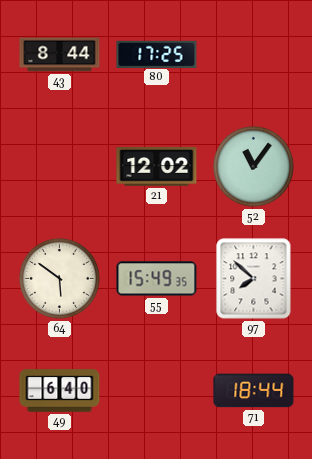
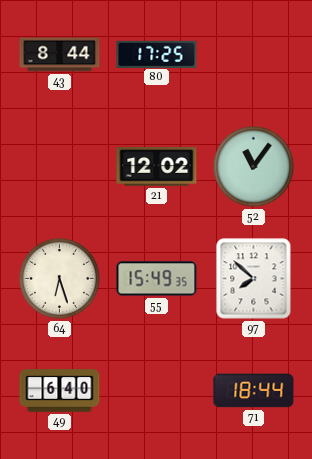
64: 5:51 -> 6:27
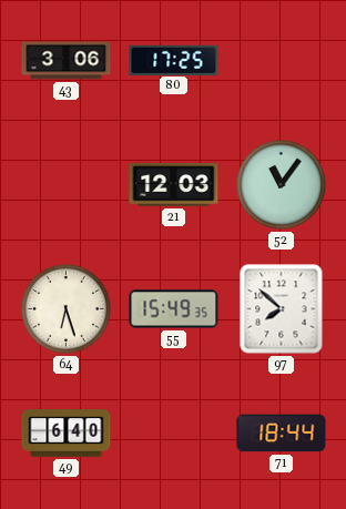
43: 8:44 -> 3:06
21: 12:02 -> 12:03
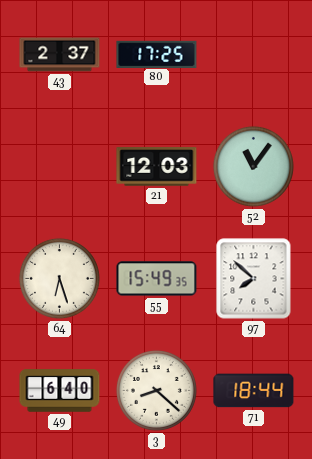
43: 3:06 -> 2:37
3: none -> 8:22
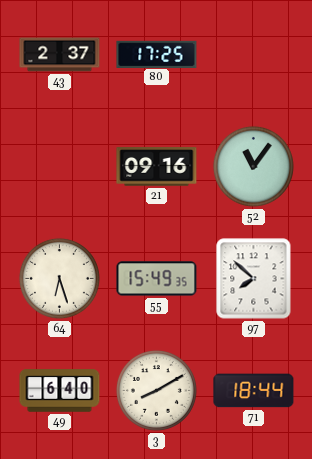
21: 12:03 -> 09:16
3: 8:22 -> 8:10
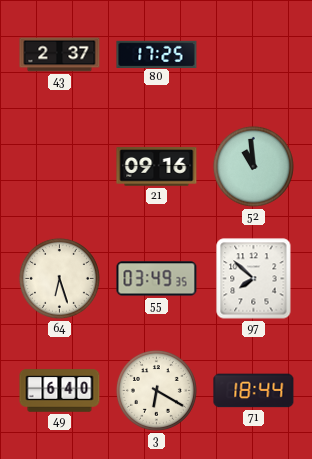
52: 11:06 -> 10:59
55: 15:49 -> 03:49
3: 8:10 -> 6:20
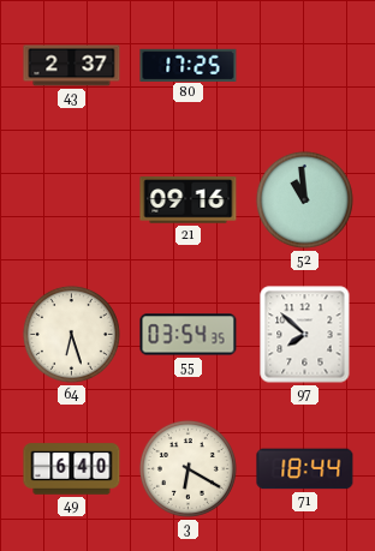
55: 03:49 -> 03:54
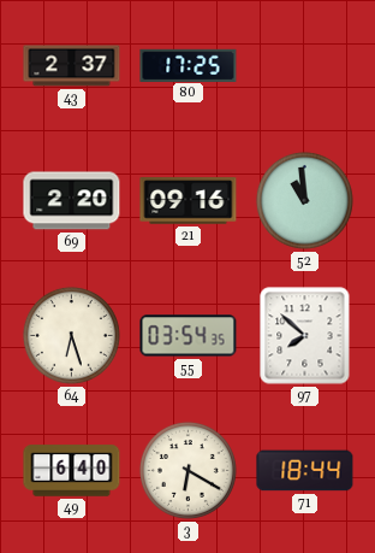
69: none -> 2:20
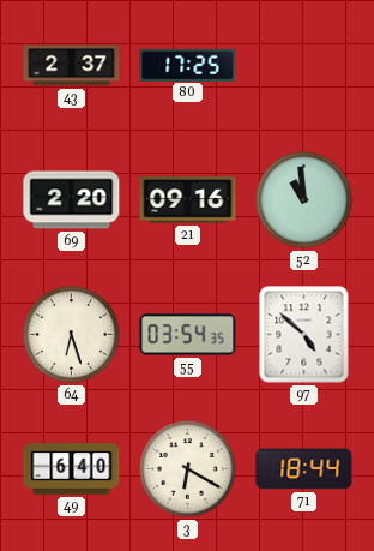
97: 7:52 -> 4:52
